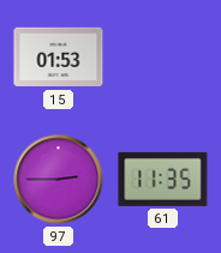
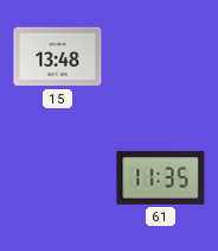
15: 01:53 -> 13:48
97: 2:45 -> none
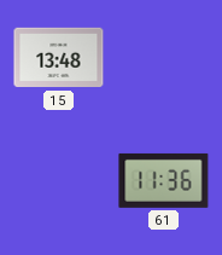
61: 11:35 -> 11:36
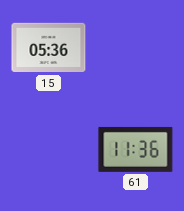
15: 13:48 -> 05:36
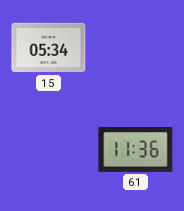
15: 05:36 -> 05:34
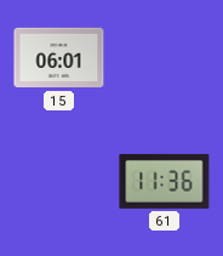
15: 05:34 -> 06:01
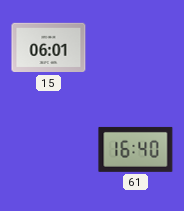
61: 11:36 -> 16:40
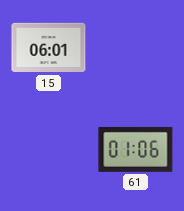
61: 16:40 -> 01:06
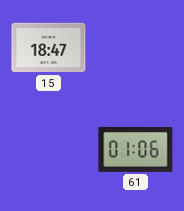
15: 06:01 -> 18:47
